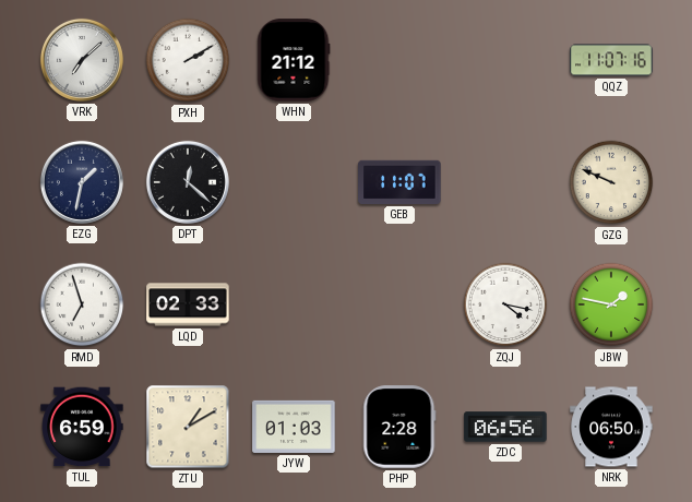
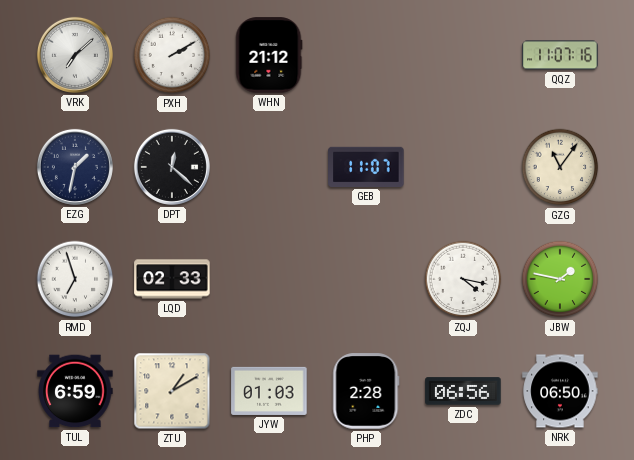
GZG: 9:49 -> 11:06
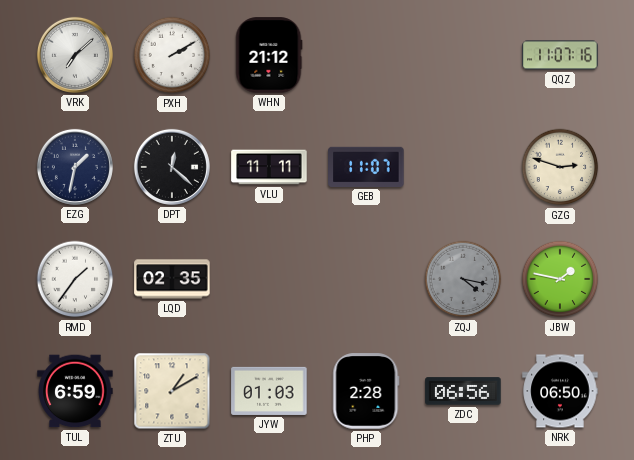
VLU: none -> 11:11
GZG: 11:06 -> 2:48
RMD: 6:57 -> 1:36
LQD: 02:33 -> 02:35
ZQJ dial: white -> grey
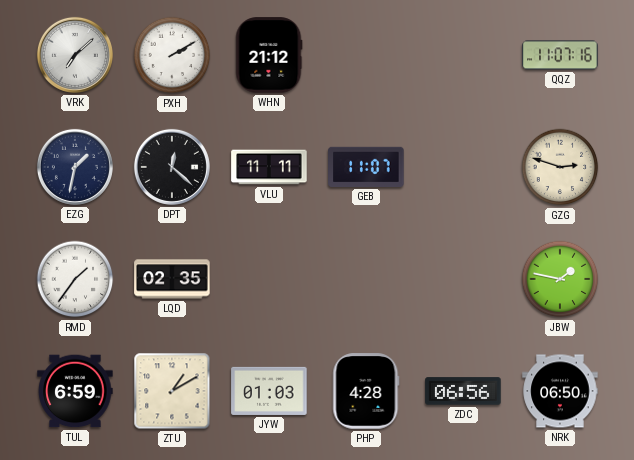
ZQJ: 4:17 -> none
PHP: 2:28 -> 4:28
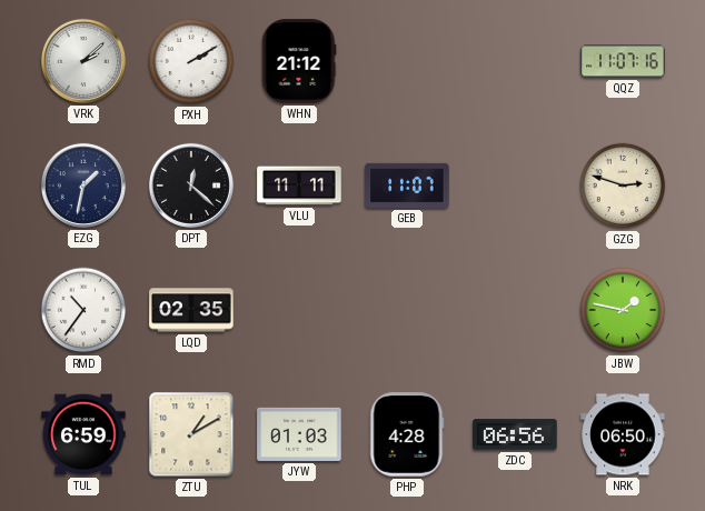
VRK: 7:08 -> 2:08
RMD: 1:36 -> 10:36
